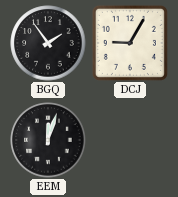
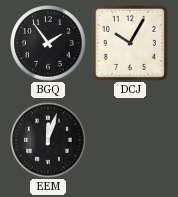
DCJ: 9:05 -> 10:05
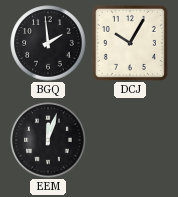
BGQ: 1:54 -> 1:59
